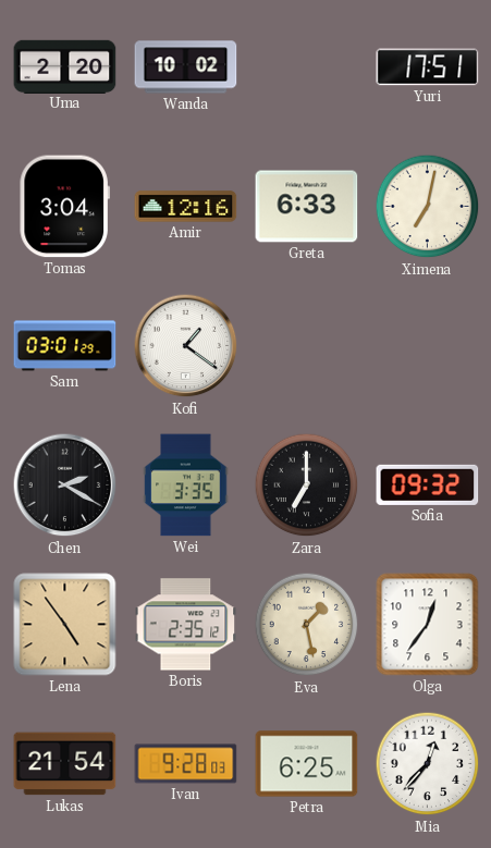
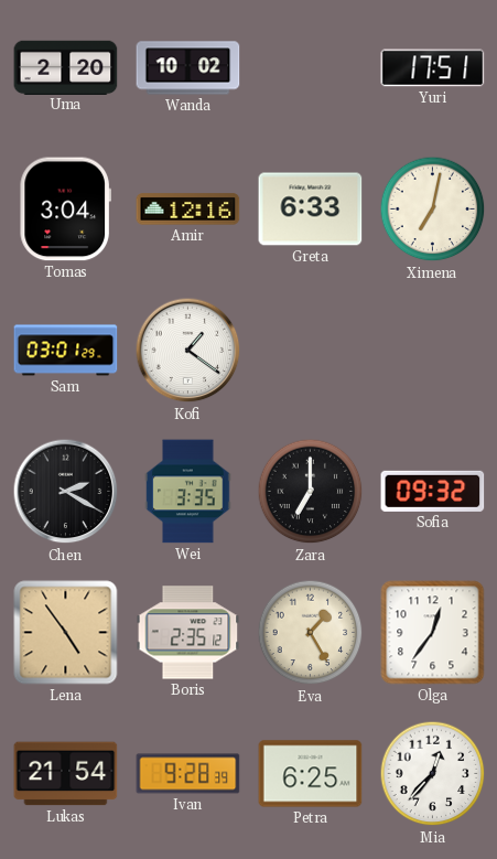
Eva: 1:28 -> 1:25
Ivan: 9:28:03 -> 9:28:39
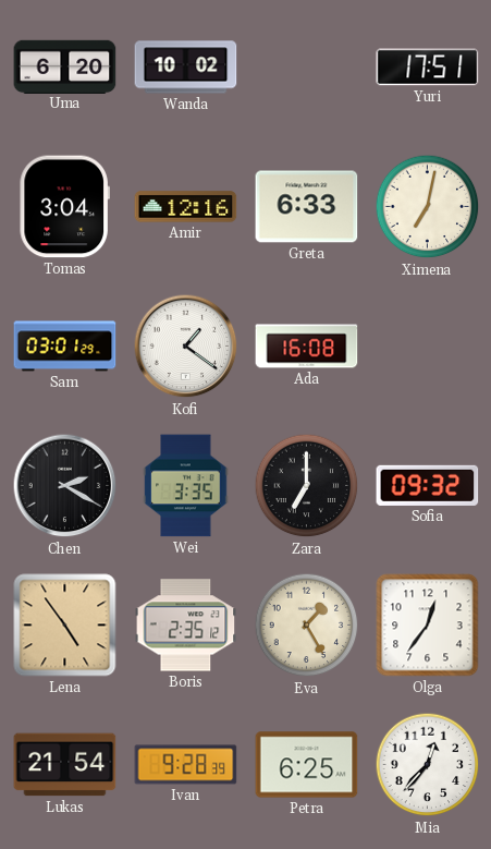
Uma: 2:20 -> 6:20
Ada: none -> 16:08
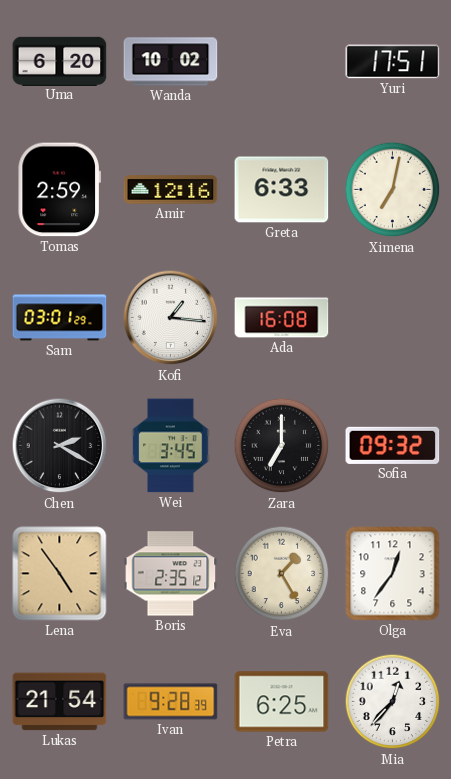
Tomas: 3:04 -> 2:59
Kofi: 1:21 -> 1:16
Wei: 3:35 -> 3:45
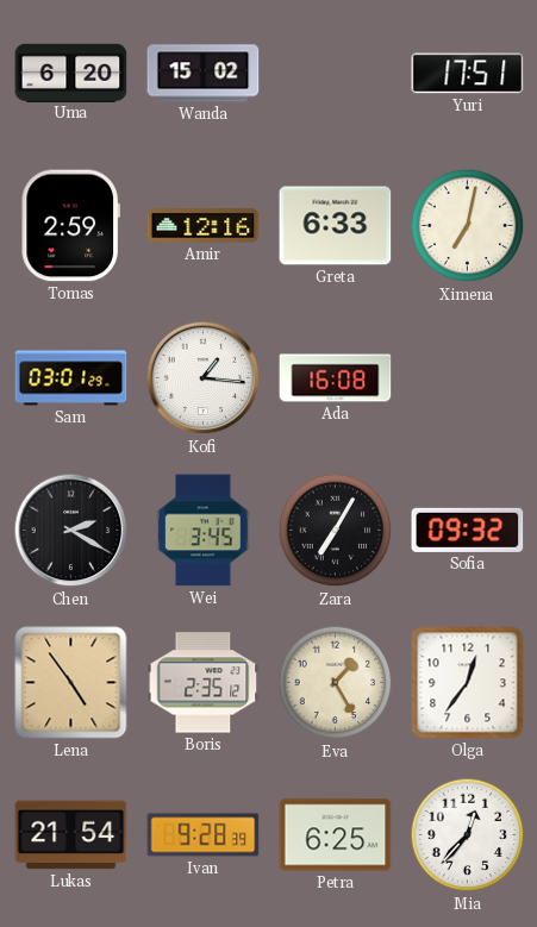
Wanda: 10:02 -> 15:02
Zara: 7:00 -> 7:05
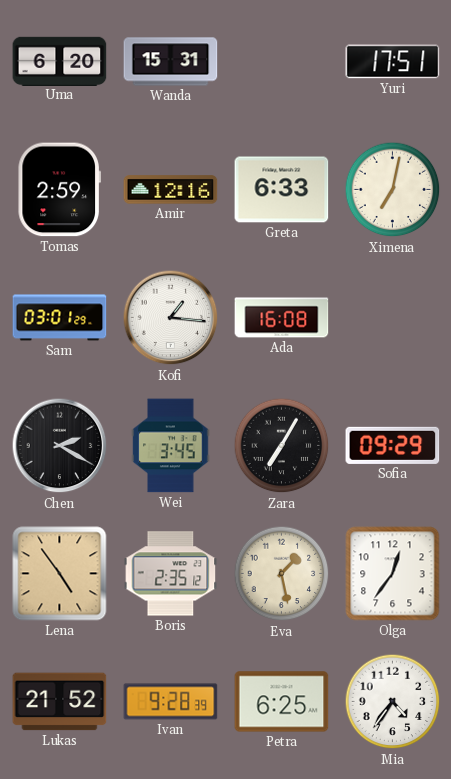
Wanda: 15:02 -> 15:31
Sofia: 09:32 -> 09:29
Eva: 1:25 -> 1:28
Lukas: 21:54 -> 21:52
Mia: 12:37 -> 4:36
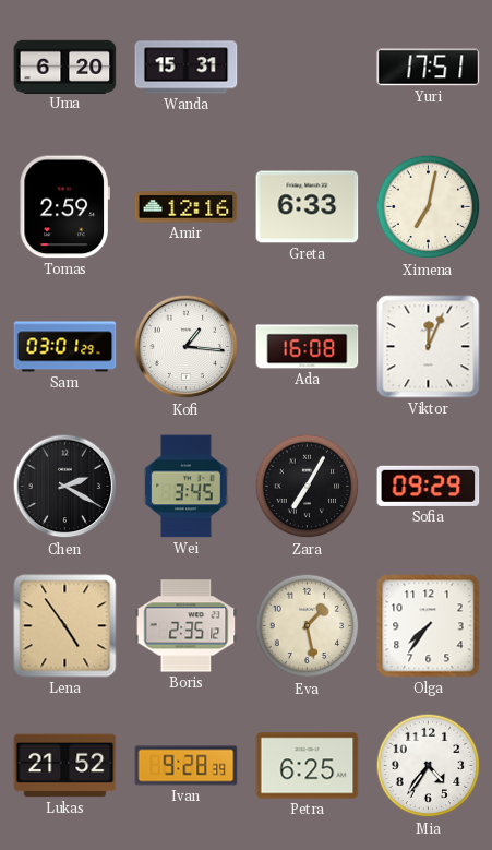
Viktor: none -> 12:04
Olga: 12:36 -> 7:36
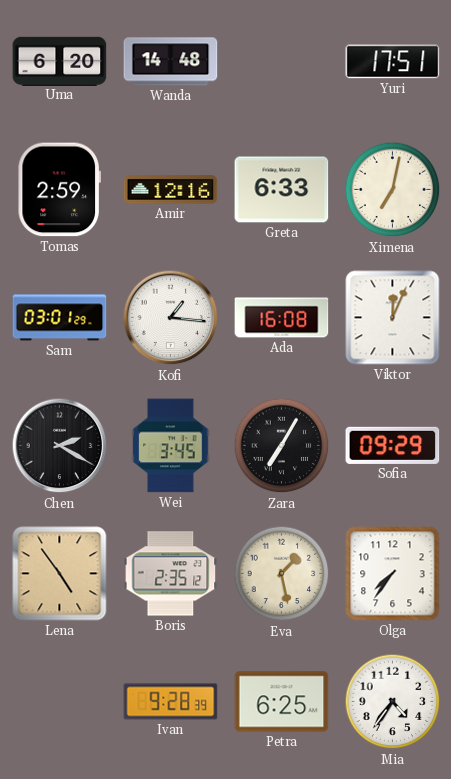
Wanda: 15:31 -> 14:48
Lukas: 21:52 -> none
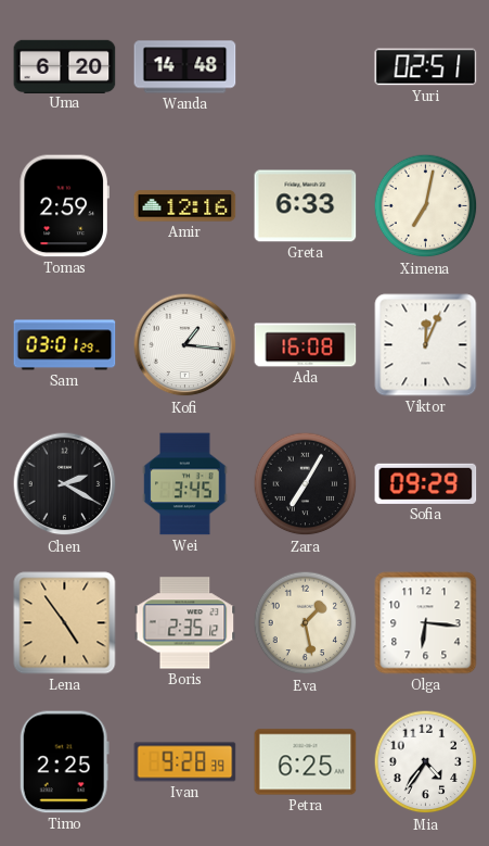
Yuri: 17:51 -> 02:51
Olga: 7:36 -> 6:16
Timo: none -> 2:25
